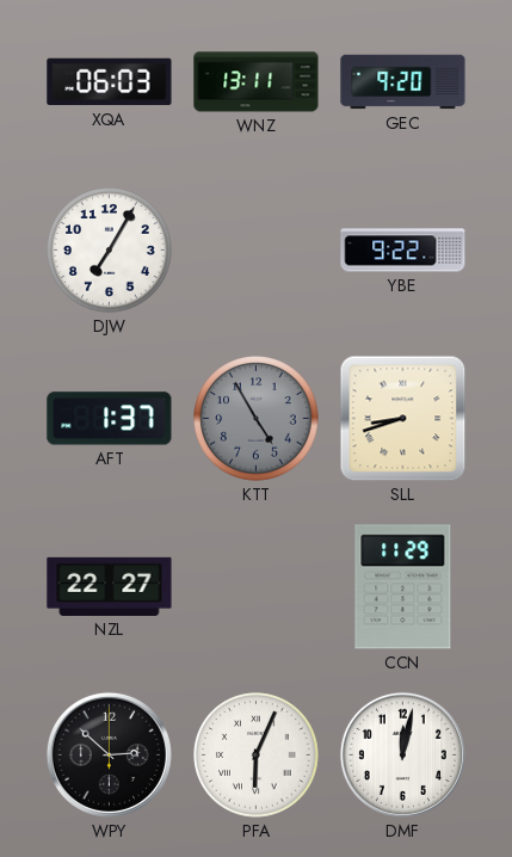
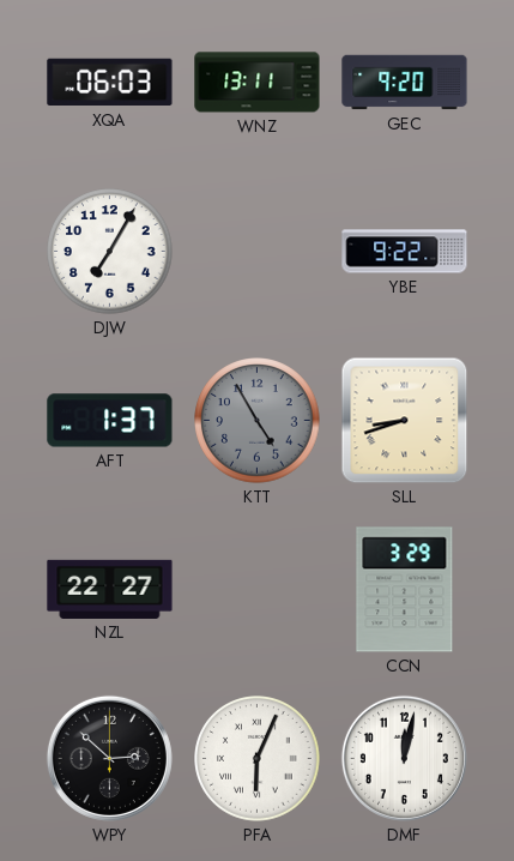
CCN: 11:29 -> 3:29
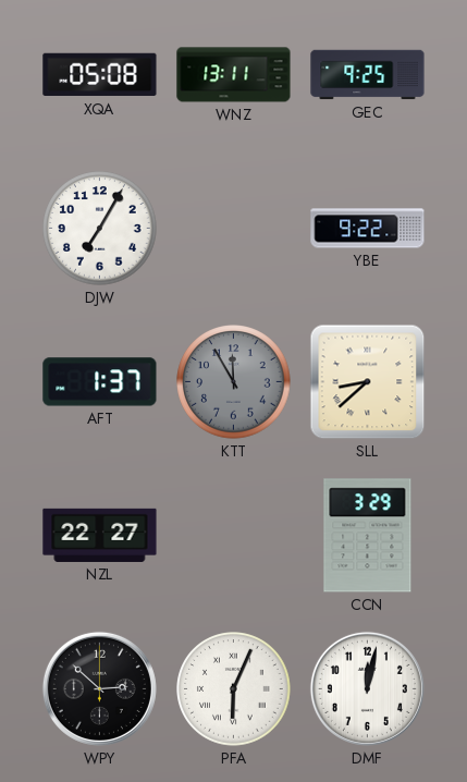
XQA: 06:03 -> 05:08
GEC: 9:20 -> 9:25
KTT: 4:55 -> 11:55
SLL: 8:42 -> 8:38
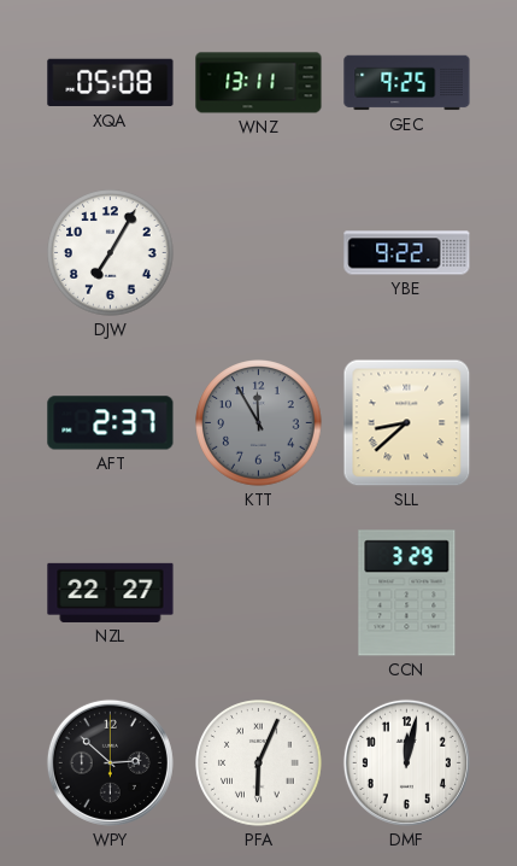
AFT: 1:37 -> 2:37
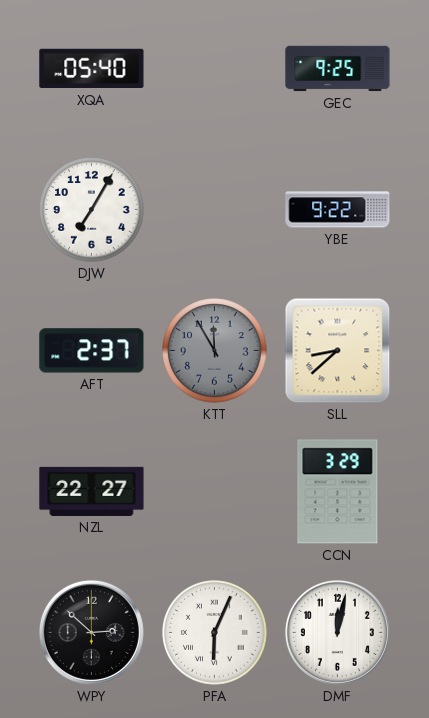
XQA: 05:08 -> 05:40
WNZ: 13:11 -> none
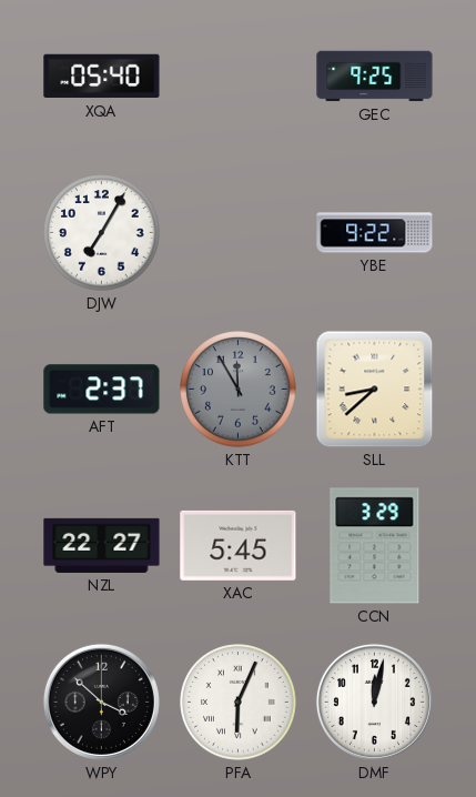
XAC: none -> 5:45
WPY: 2:52 -> 3:52
